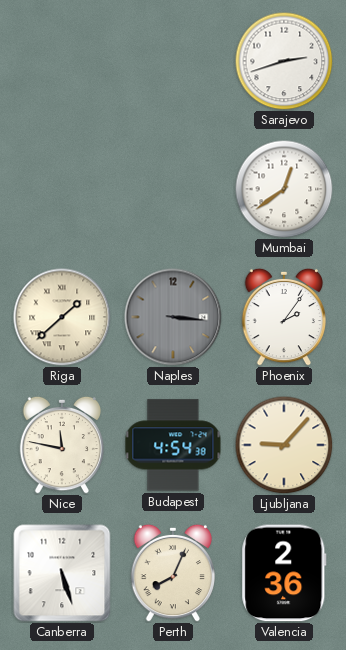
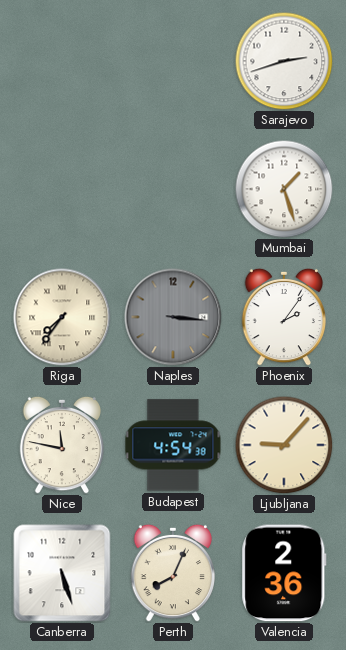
Mumbai: 12:39 -> 1:27
Riga: 1:38 -> 7:36
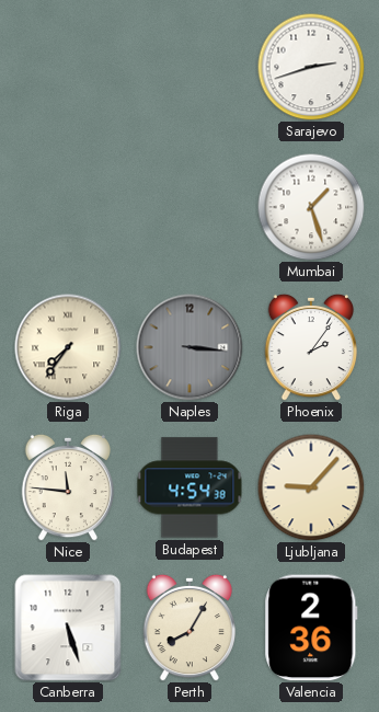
Nice: 11:47 -> 11:46
Perth: 8:04 -> 8:05
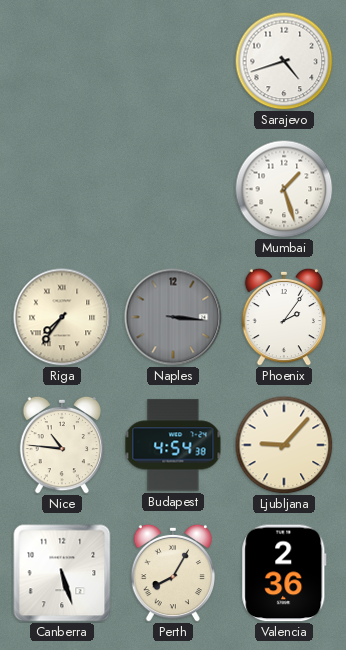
Sarajevo: 2:42 -> 4:42
Nice: 11:46 -> 10:46
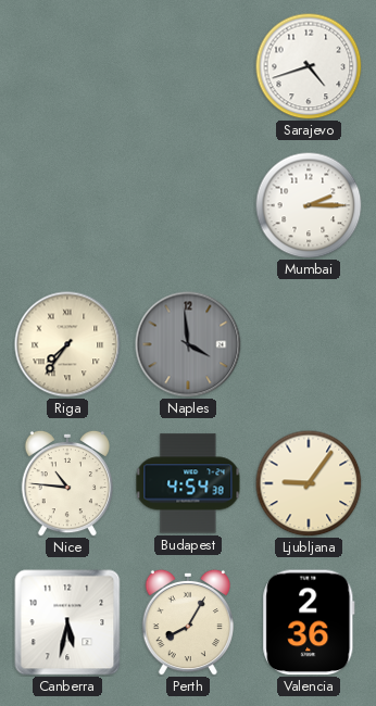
Mumbai: 1:27 -> 2:15
Naples: 3:16 -> 3:59
Phoenix: 2:06 -> none
Ljubljana: 9:07 -> 9:06
Canberra: 5:27 -> 5:32
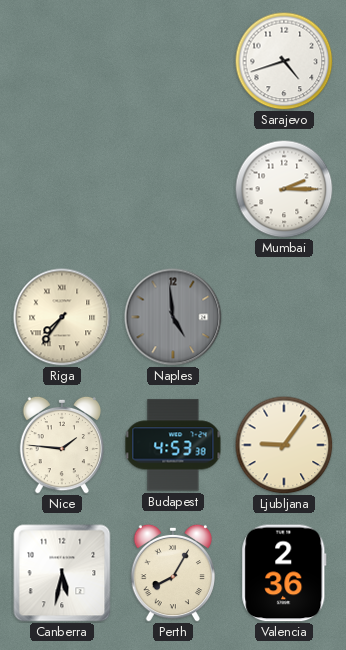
Naples: 3:59 -> 4:59
Nice: 10:46 -> 1:46
Budapest: 4:54 -> 4:53
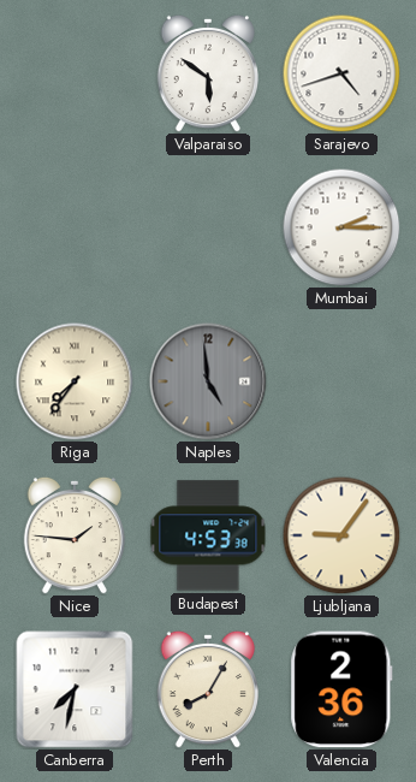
Valparaiso: none -> 5:51
Canberra: 5:32 -> 7:32
